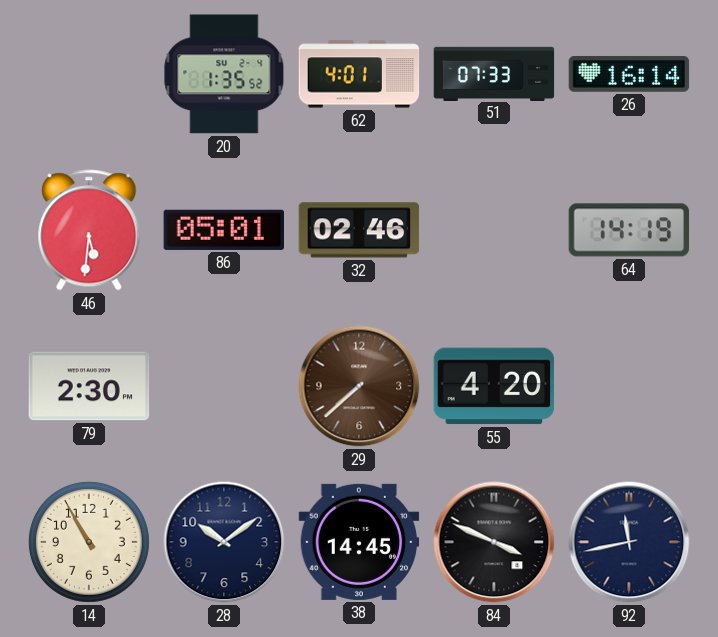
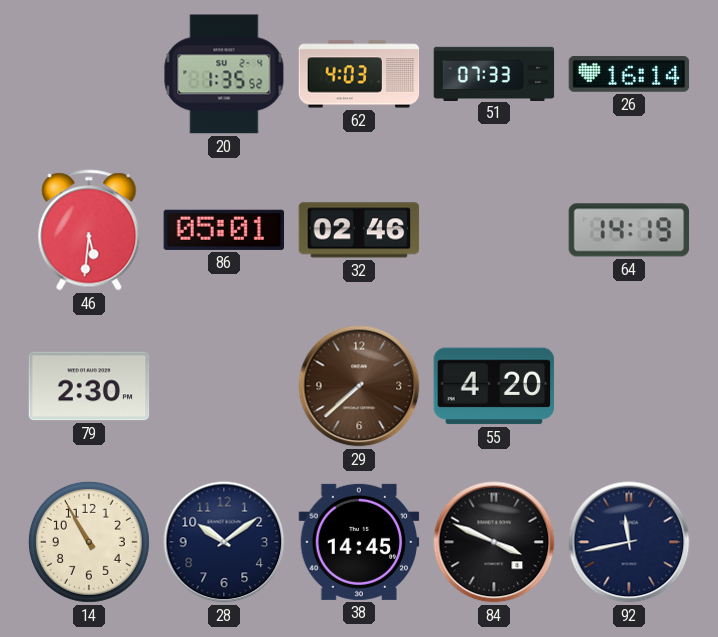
62: 4:01 -> 4:03
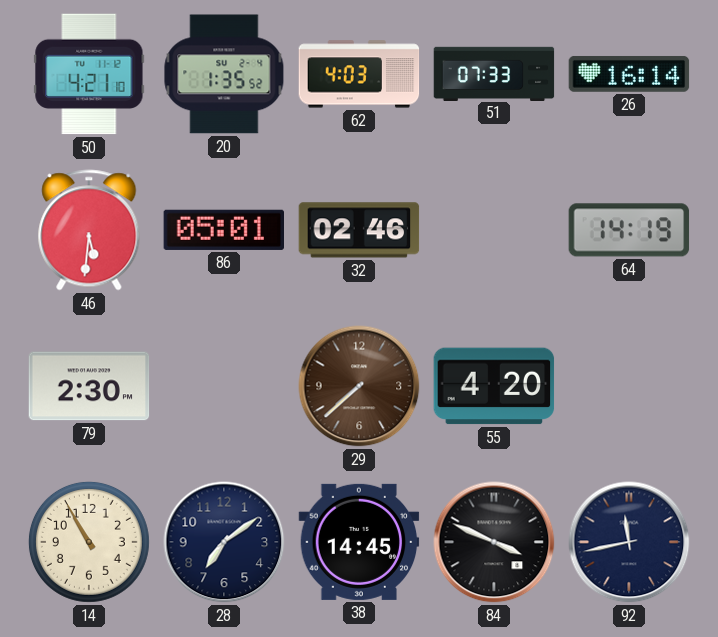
50: none -> 4:21
28: 10:09 -> 7:09
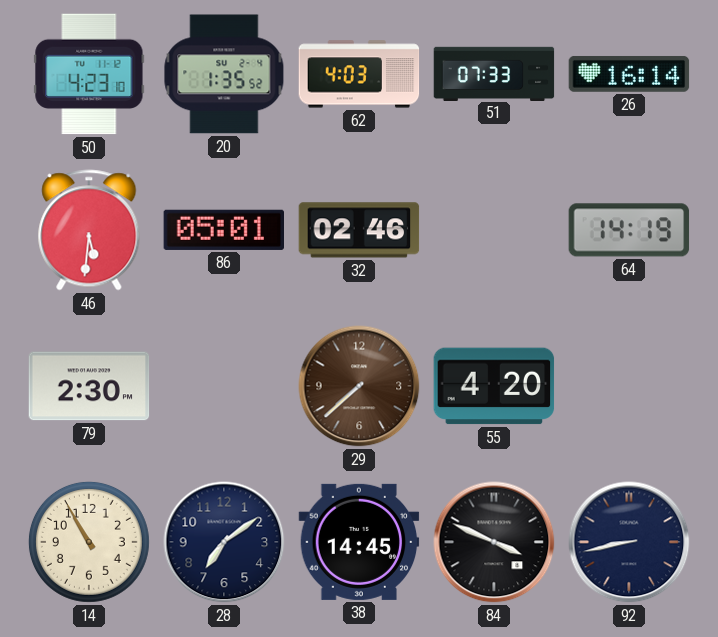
50: 4:21 -> 4:23
92: 11:43 -> 8:43
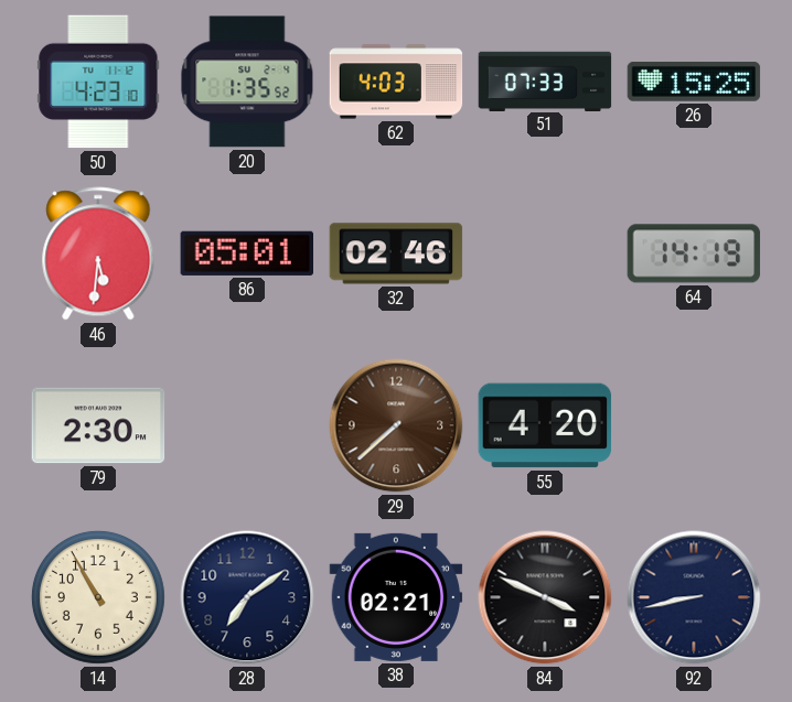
26: 16:14 -> 15:25
38: 14:45 -> 02:21
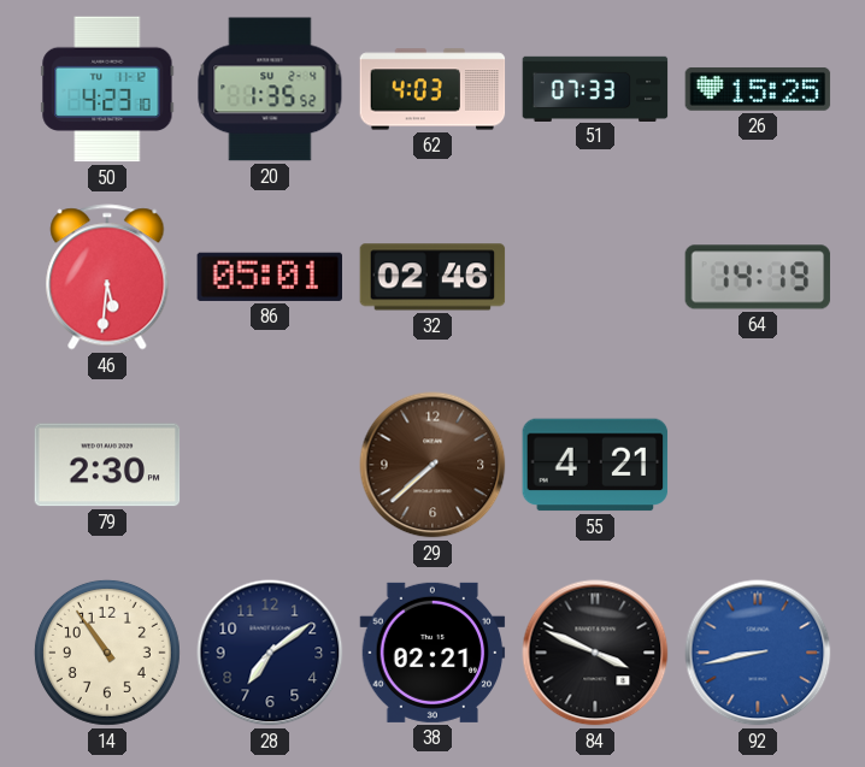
55: 4:20 -> 4:21
14: 10:55 -> 10:54
92 dial: navy -> blue
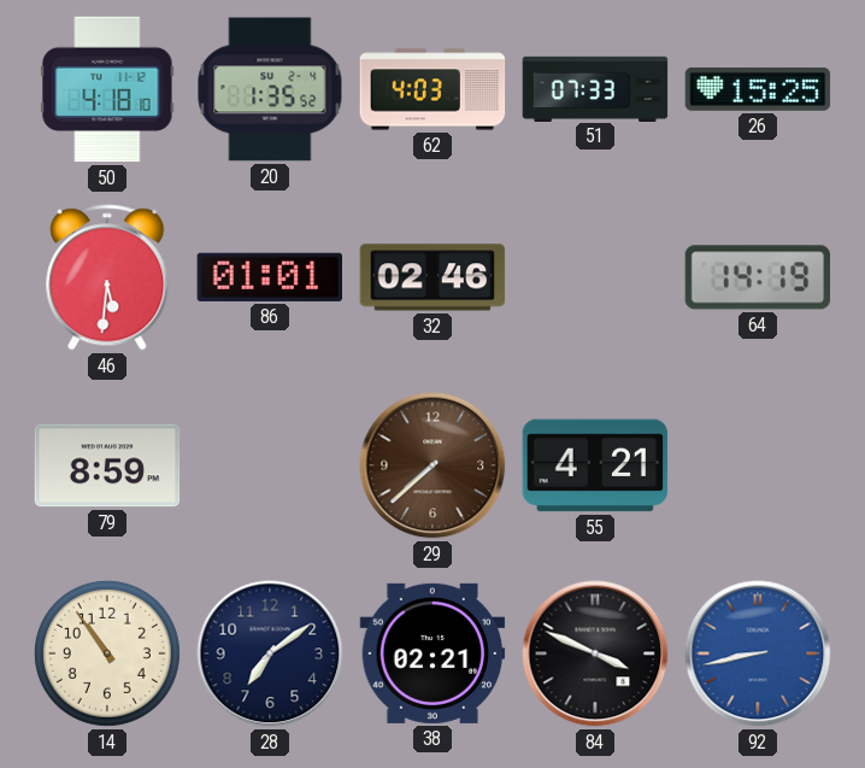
50: 4:23 -> 4:18
86: 05:01 -> 01:01
79: 2:30 -> 8:59
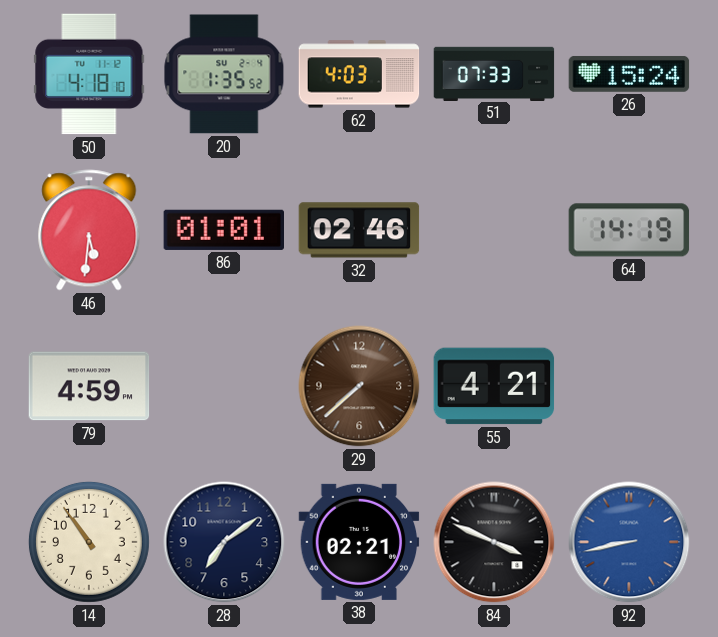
26: 15:25 -> 15:24
79: 8:59 -> 4:59
